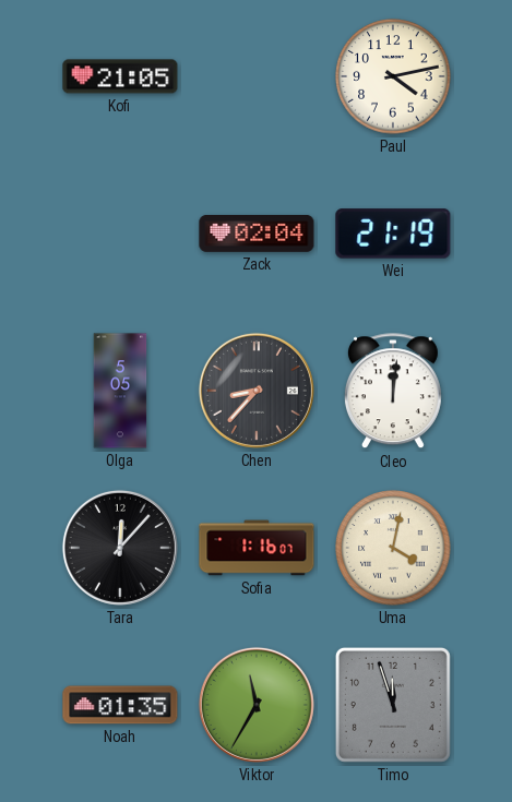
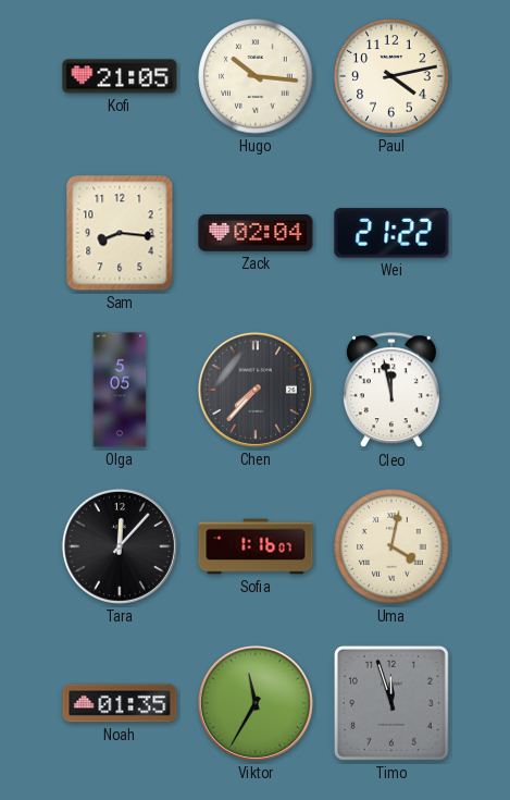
Hugo: none -> 10:16
Sam: none -> 8:16
Wei: 21:19 -> 21:22
Chen: 8:37 -> 7:37
Cleo: 12:01 -> 11:58
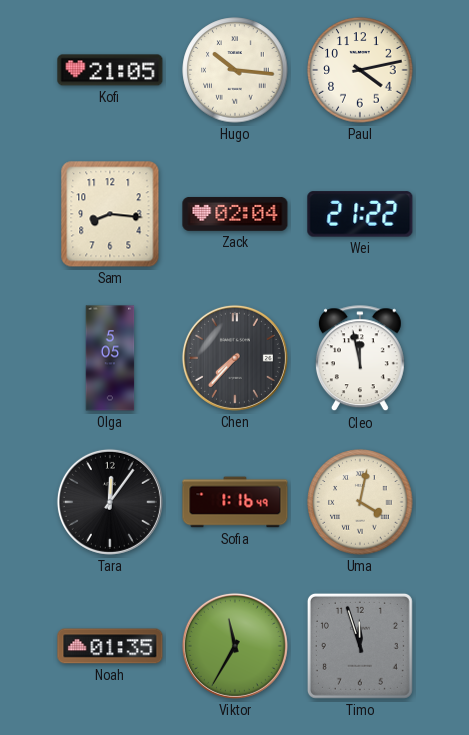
Tara: 12:07 -> 12:06
Sofia: 1:16:07 -> 1:16:49
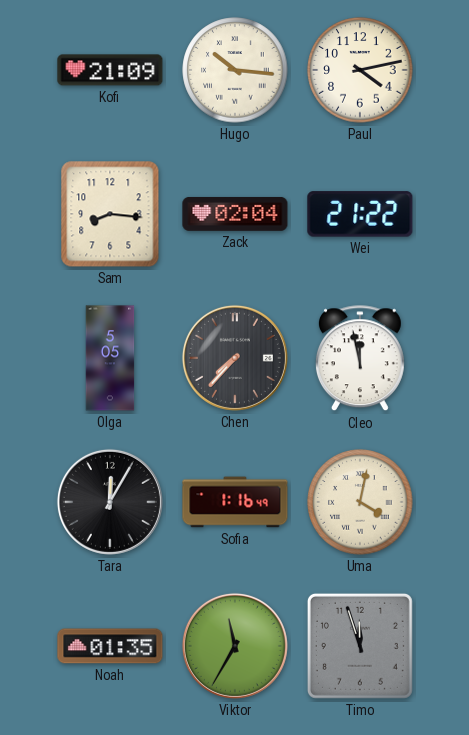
Kofi: 21:05 -> 21:09
Tara: 12:06 -> 12:05
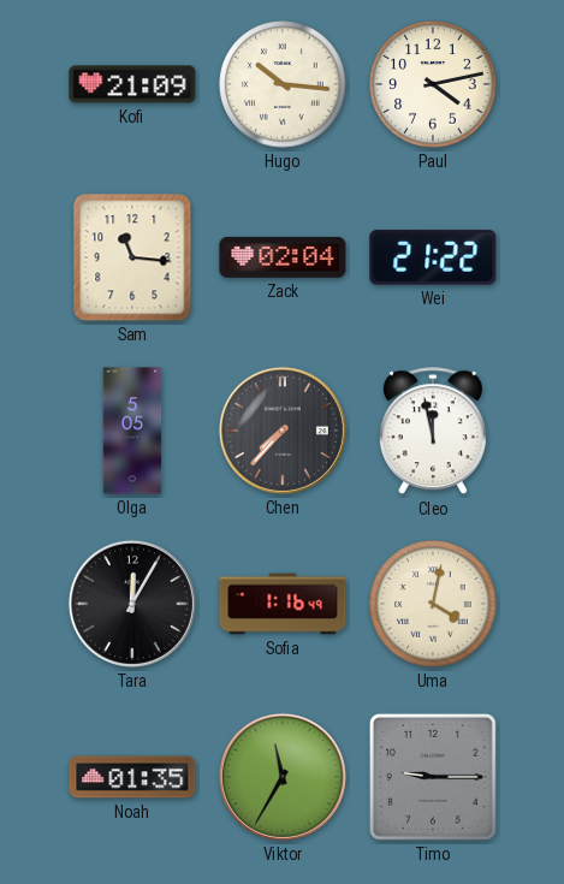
Sam: 8:16 -> 11:16
Timo: 11:57 -> 9:15
